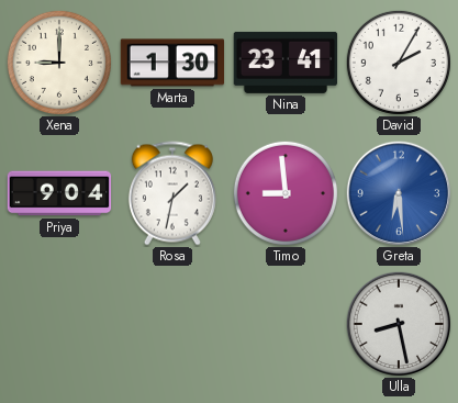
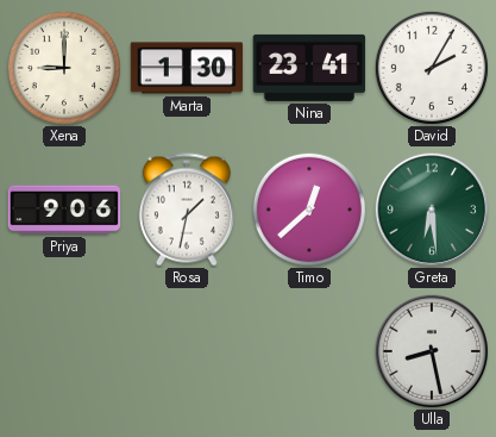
Priya: 9:04 -> 9:06
Timo: 8:59 -> 12:38
Greta dial: blue -> green
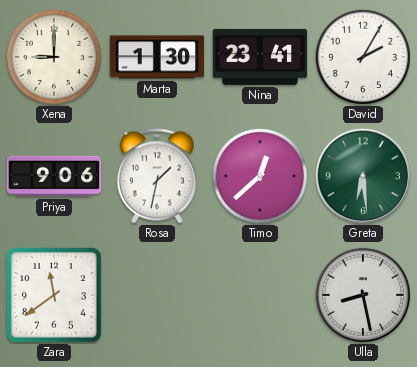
Zara: none -> 11:39
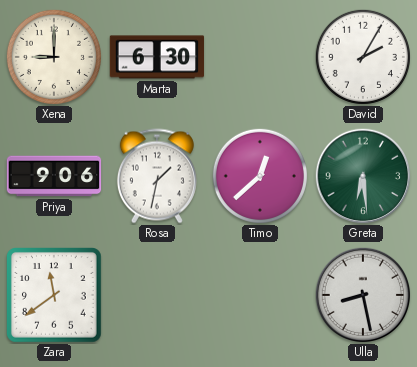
Marta: 1:30 -> 6:30
Nina: 23:41 -> none
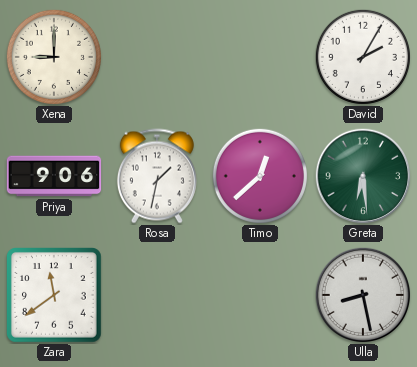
Marta: 6:30 -> none
